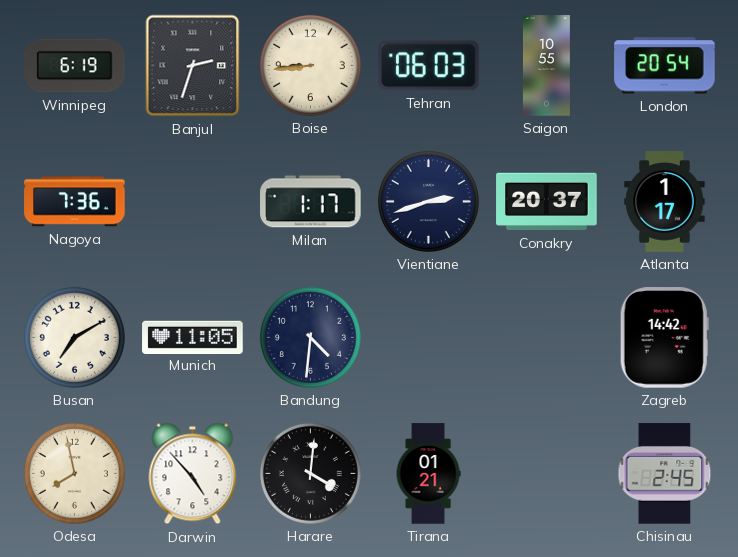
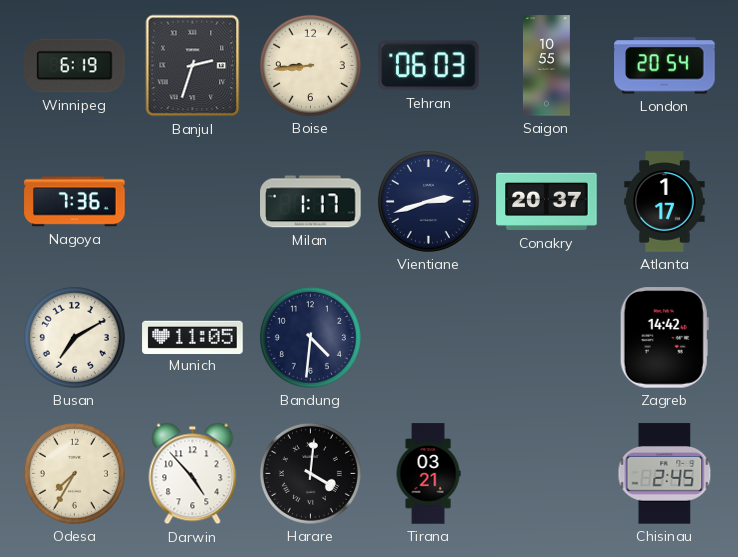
Odesa: 7:58 -> 7:35
Tirana: 01:21 -> 03:21
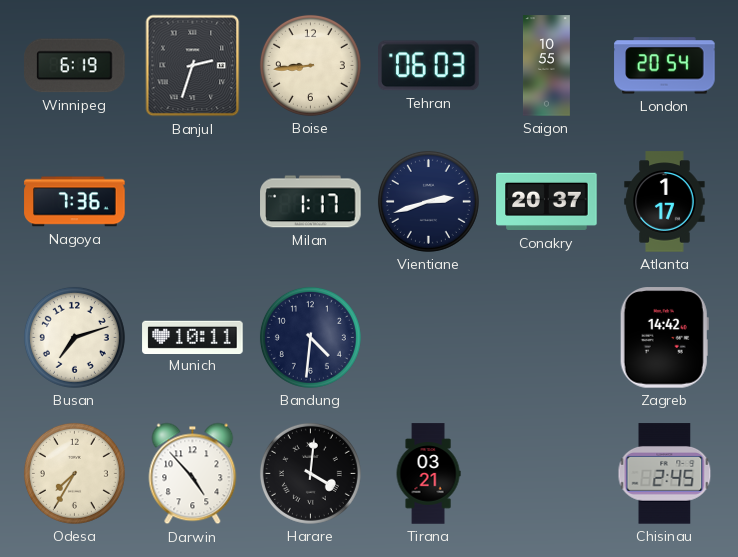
Busan: 7:10 -> 7:12
Munich: 11:05 -> 10:11
